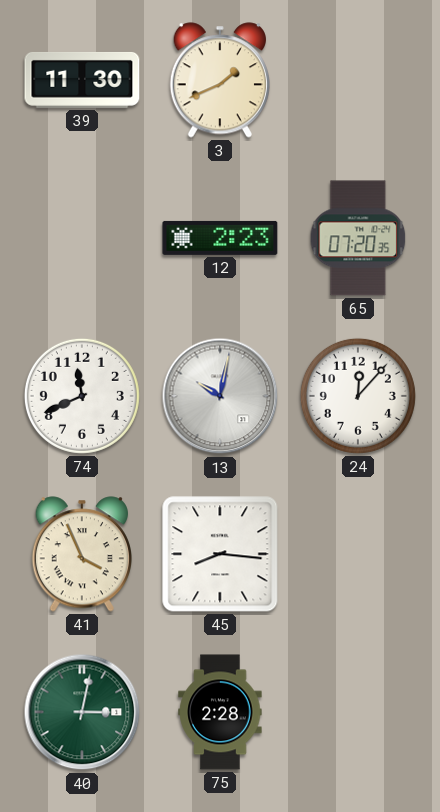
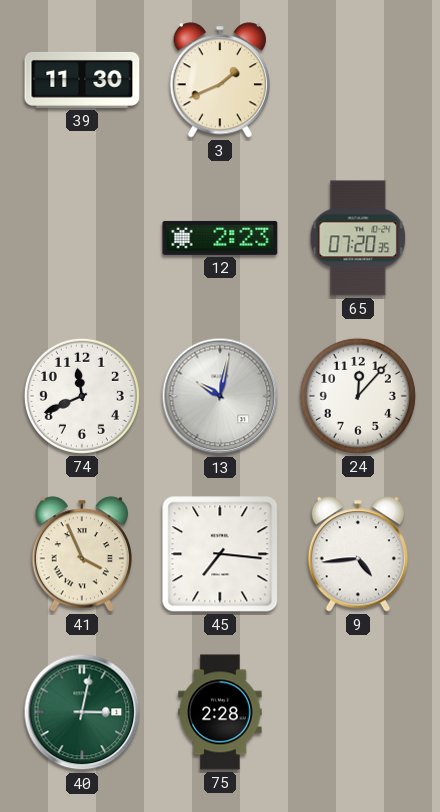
45: 8:16 -> 7:16
9: none -> 4:44
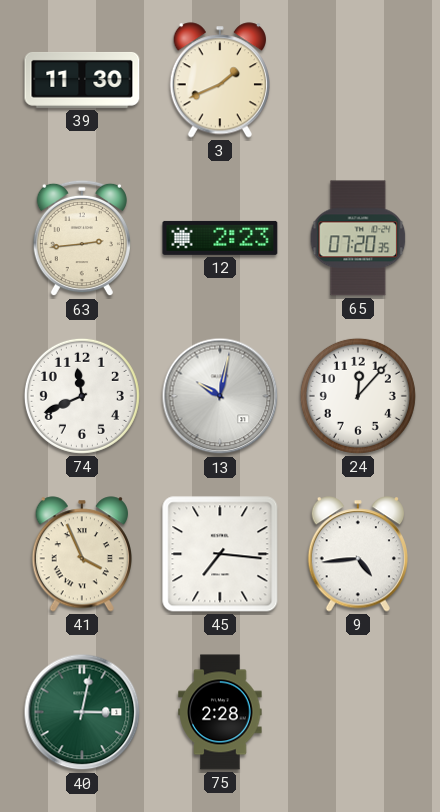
63: none -> 2:44
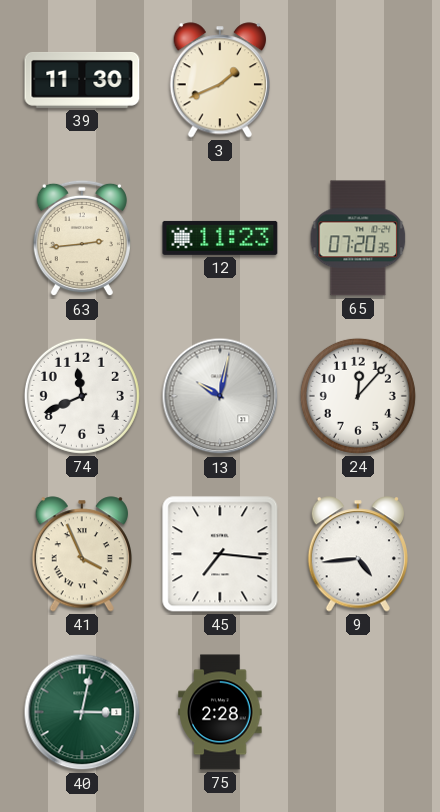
12: 2:23 -> 11:23
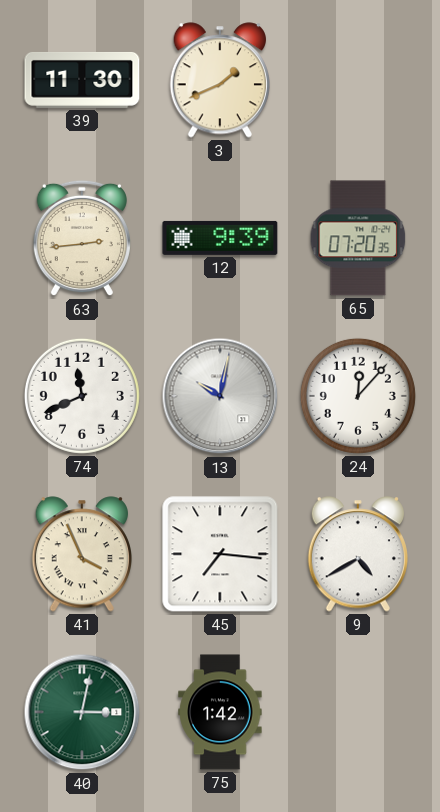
12: 11:23 -> 9:39
9: 4:44 -> 4:40
75: 2:28 -> 1:42
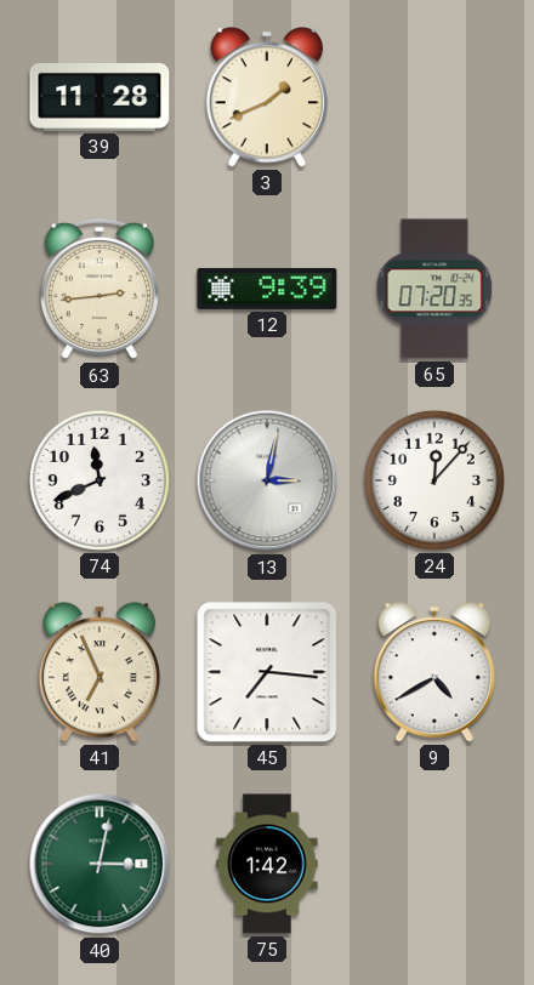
39: 11:30 -> 11:28
13: 10:02 -> 3:02
41: 3:56 -> 6:56
